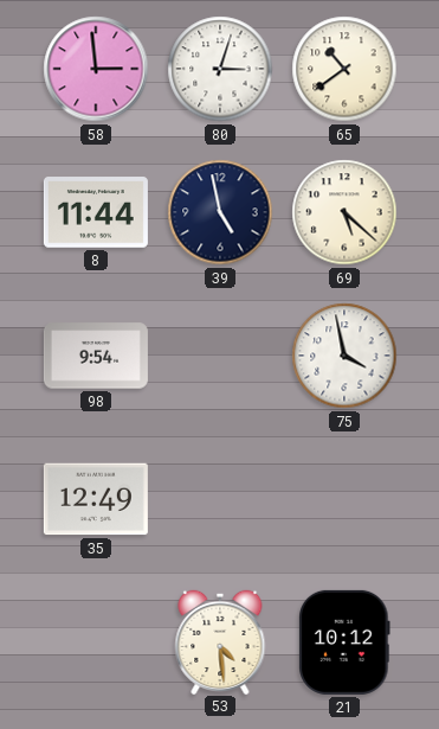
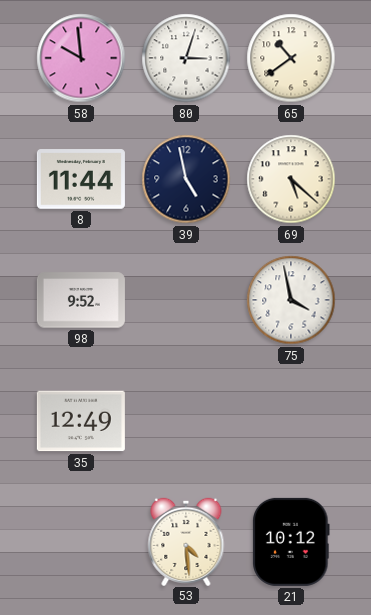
58: 2:59 -> 9:59
98: 9:54 -> 9:52
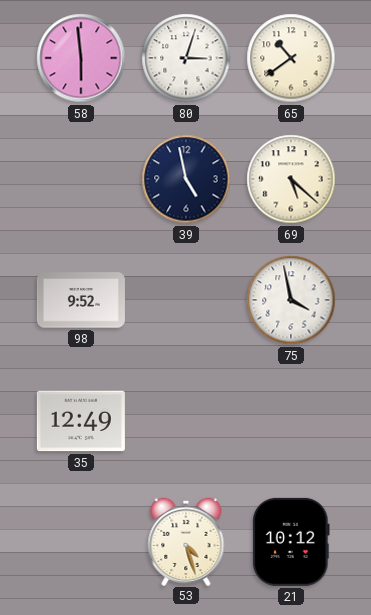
58: 9:59 -> 5:59
8: 11:44 -> none
53: 4:29 -> 4:27
